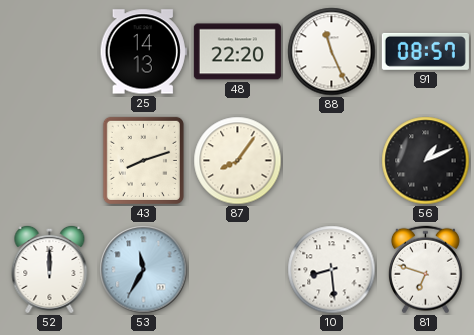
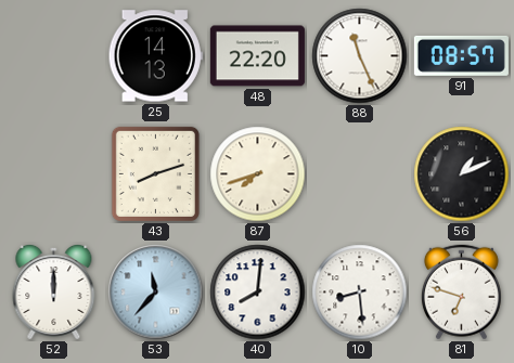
87: 8:06 -> 7:42
53: 11:35 -> 11:37
40: none -> 8:01
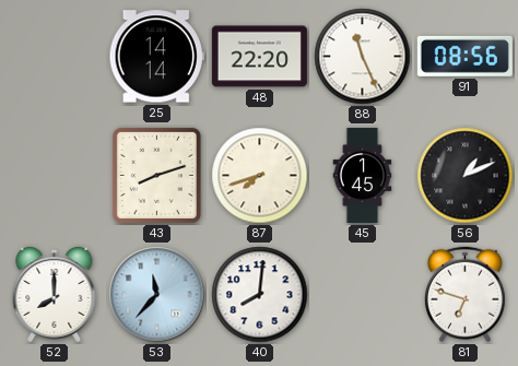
25: 14:13 -> 14:14
91: 08:57 -> 08:56
45: none -> 1:45
52: 12:00 -> 8:00
10: 8:29 -> none
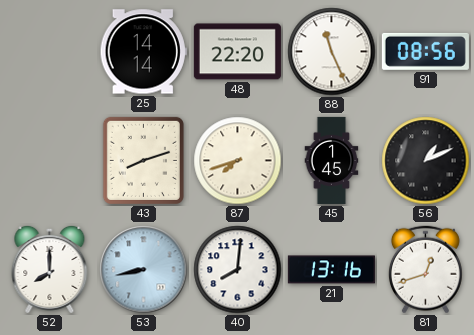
53: 11:37 -> 8:43
21: none -> 13:16
81: 6:48 -> 12:42
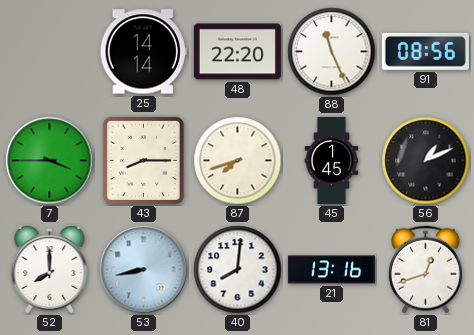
7: none -> 3:45
43: 8:12 -> 8:15
